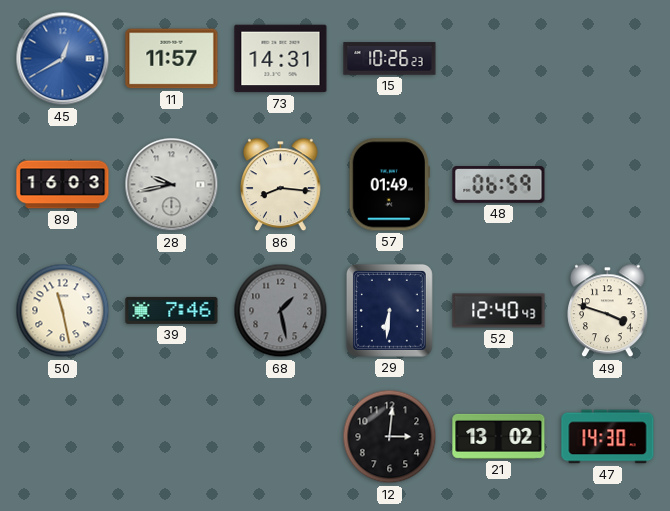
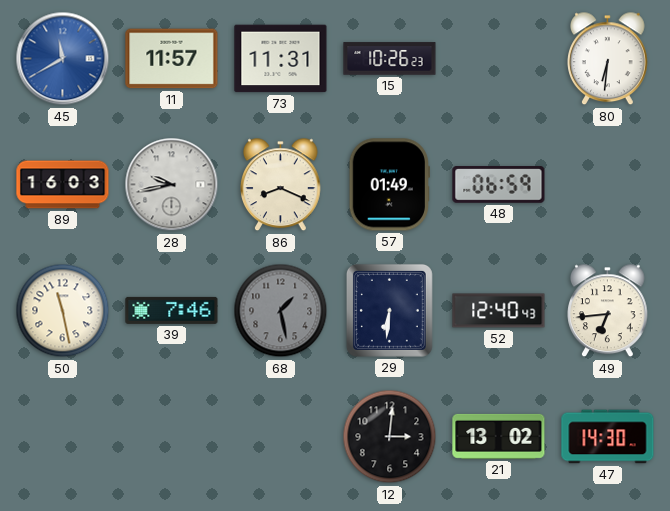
45: 12:40 -> 11:40
73: 14:31 -> 11:31
80: none -> 6:31
86: 8:16 -> 8:19
49: 3:48 -> 6:44
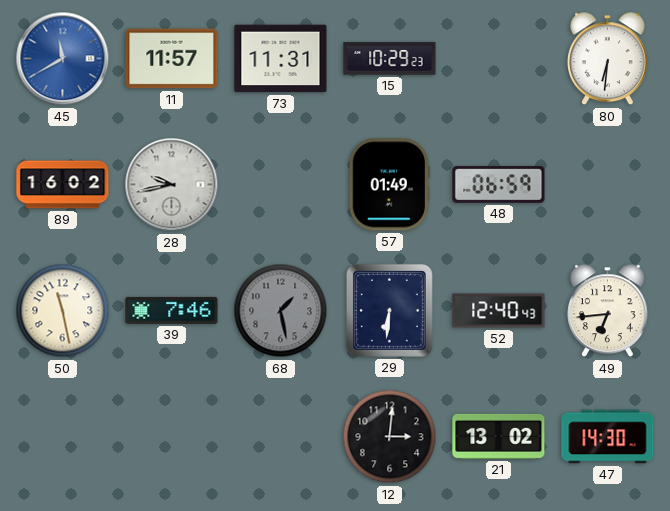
15: 10:26 -> 10:29
89: 16:03 -> 16:02
86: 8:19 -> none
